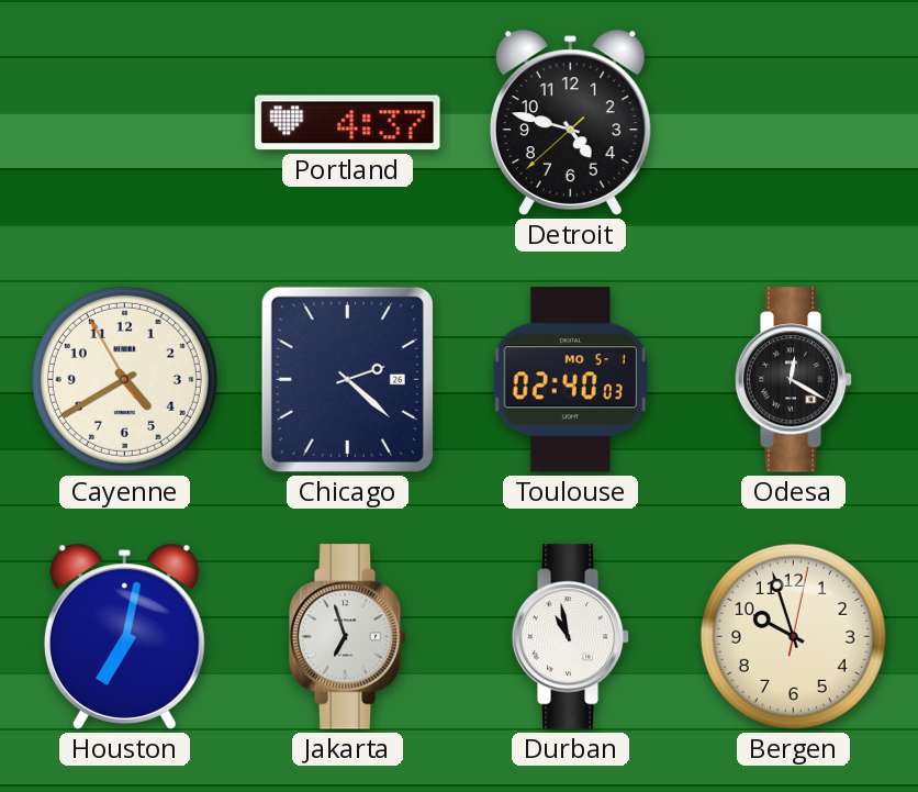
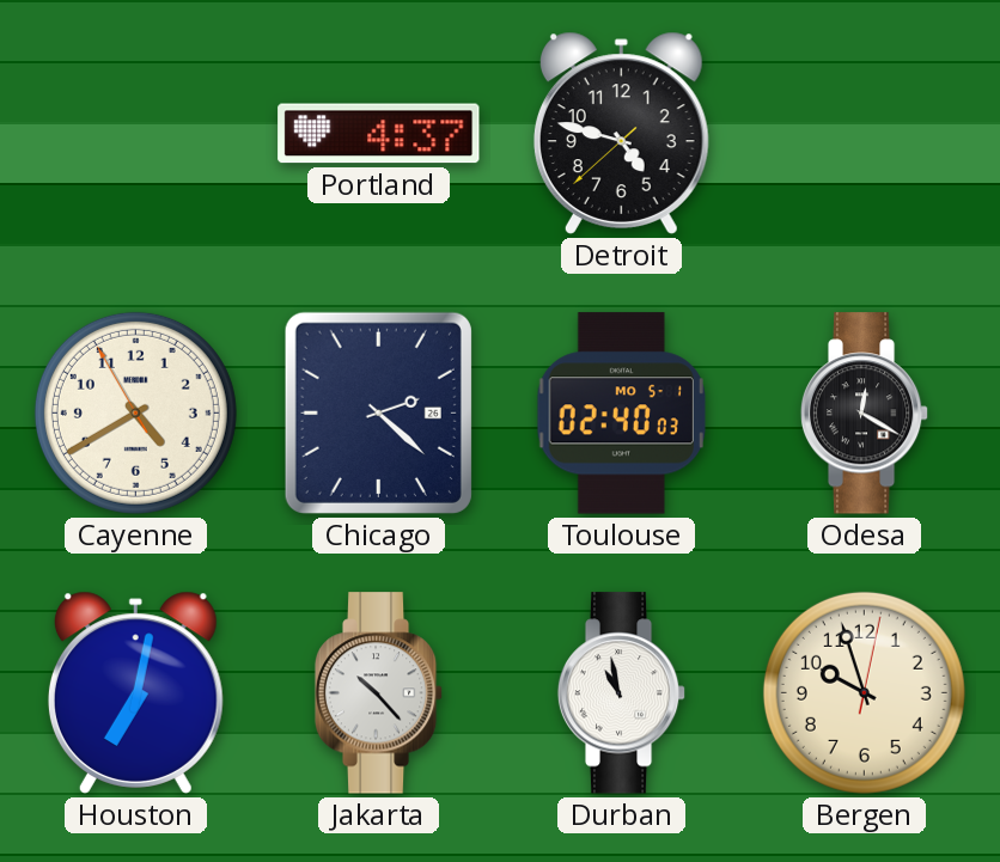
Jakarta: 6:57 -> 10:23
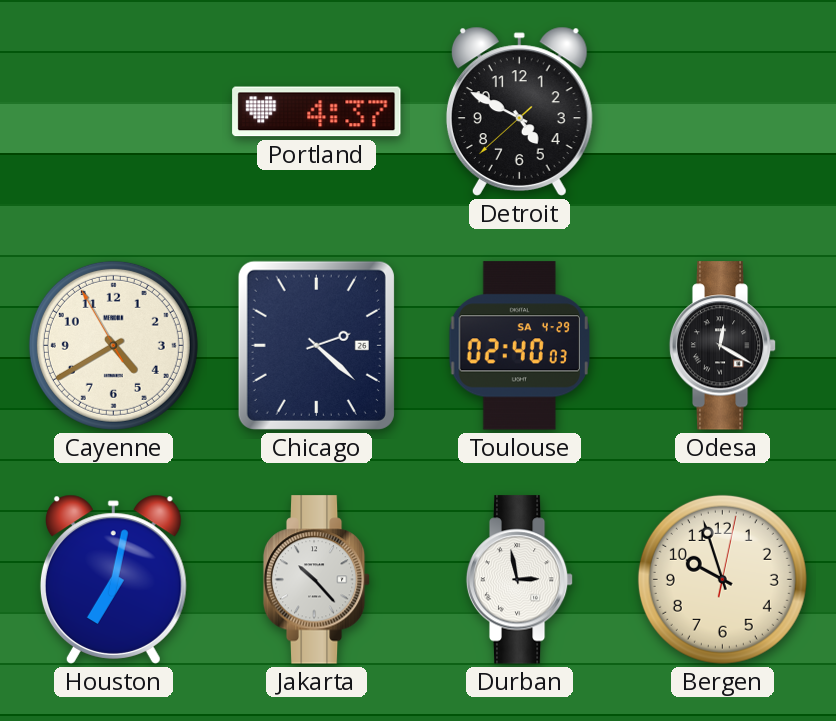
Detroit: 4:47 -> 4:49
Toulouse date: MO 5-1 -> SA 4-29
Durban: 10:58 -> 2:58
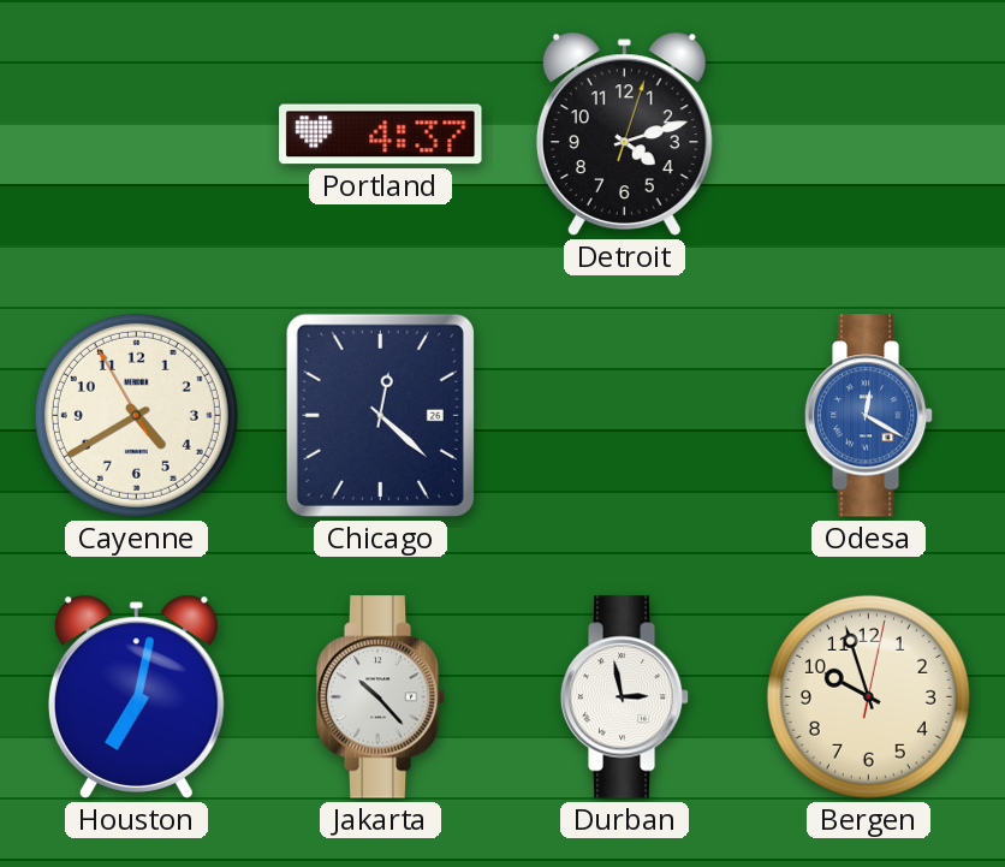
Detroit: 4:49 -> 4:12
Chicago: 2:22 -> 12:22
Toulouse: 02:40 -> none
Odesa dial: black -> blue
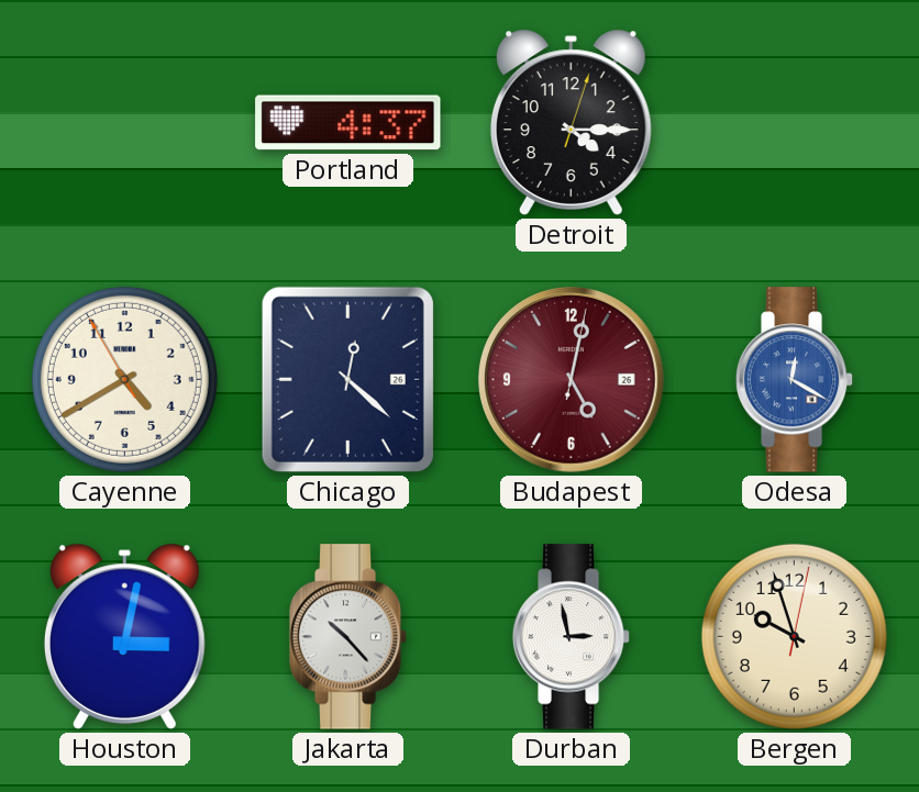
Detroit: 4:12 -> 4:15
Budapest: none -> 5:02
Houston: 7:02 -> 3:02
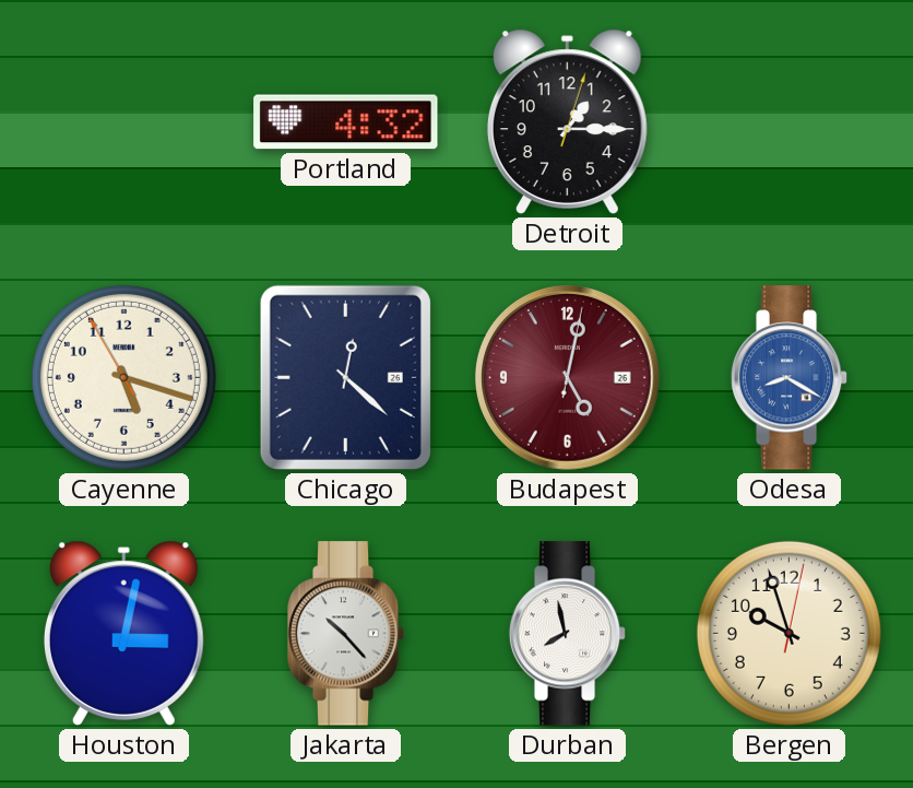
Portland: 4:37 -> 4:32
Detroit: 4:15 -> 1:15
Cayenne: 4:39 -> 5:17
Odesa: 12:20 -> 8:20
Durban: 2:58 -> 7:58
